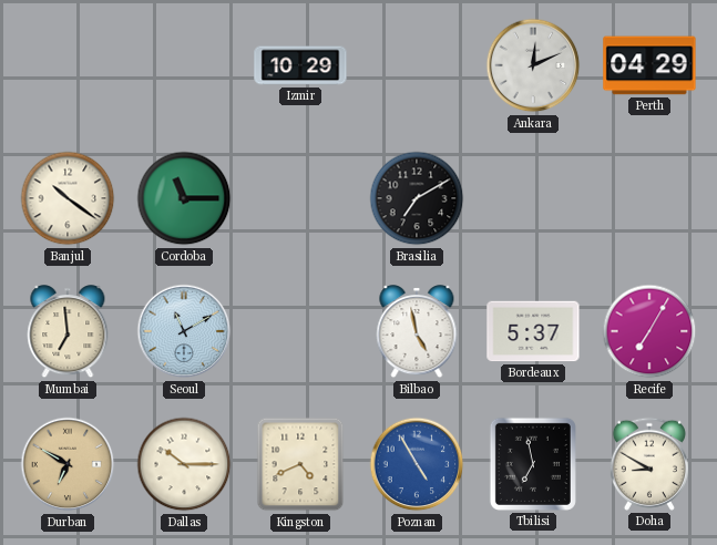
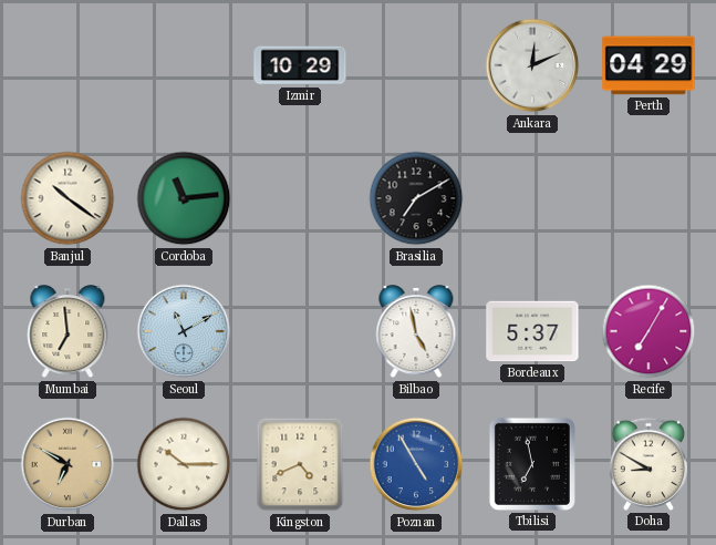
Cordoba: 11:15 -> 11:14
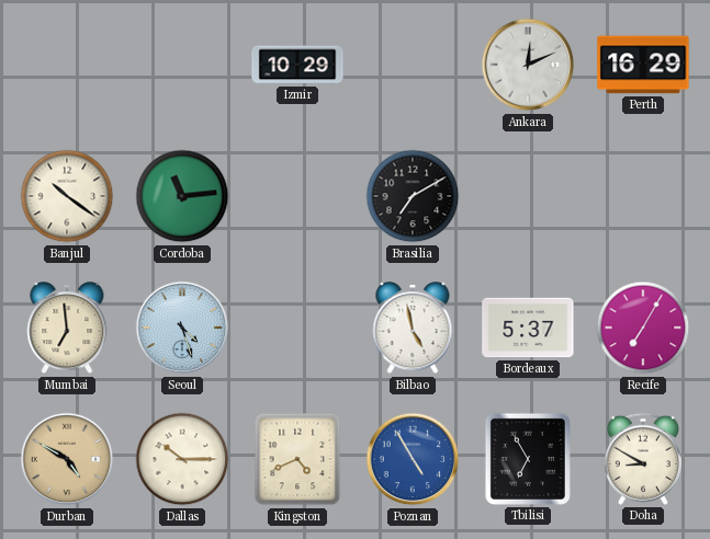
Perth: 04:29 -> 16:29
Seoul: 11:10 -> 4:27
Durban: 6:50 -> 4:50
Tbilisi: 6:58 -> 6:55
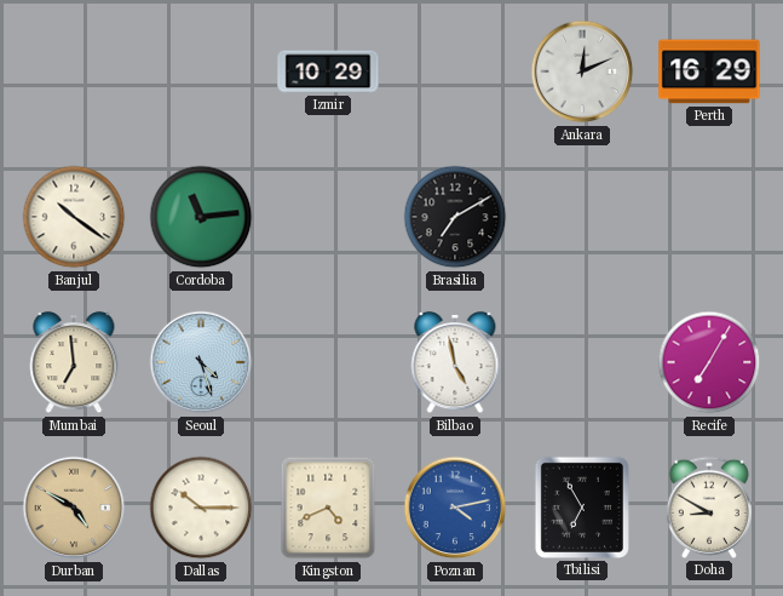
Bordeaux: 5:37 -> none
Poznan: 4:55 -> 4:13
